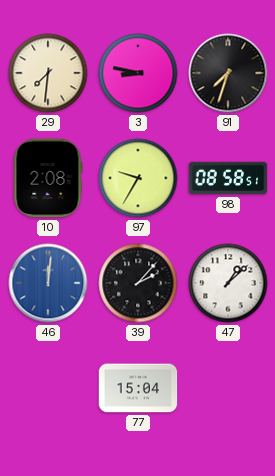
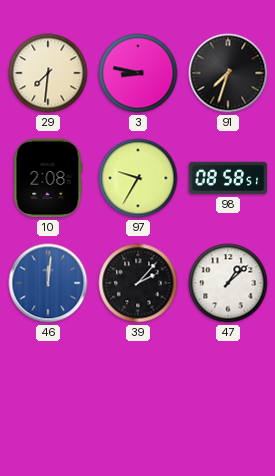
77: 15:04 -> none
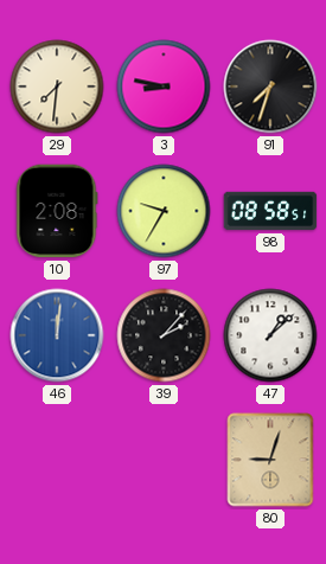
80: none -> 9:03
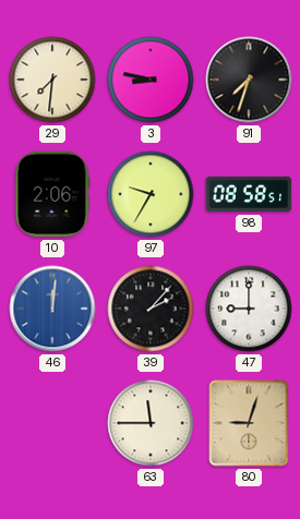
10: 2:08 -> 2:06
47: 1:08 -> 9:00
63: none -> 11:45
